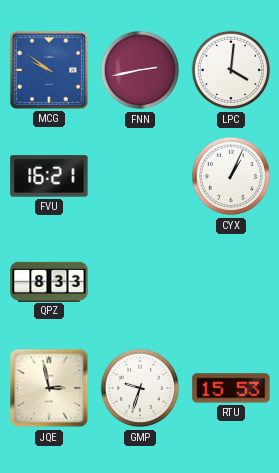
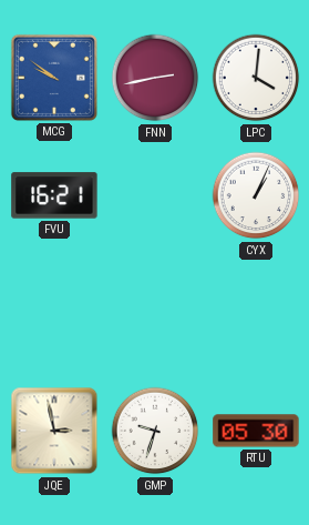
QPZ: 8:33 -> none
RTU: 15:53 -> 05:30
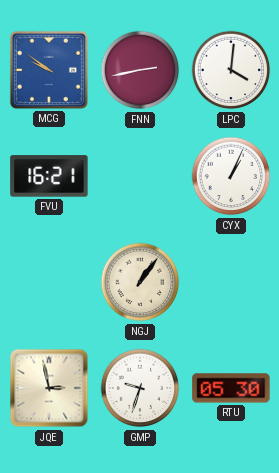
NGJ: none -> 1:06
